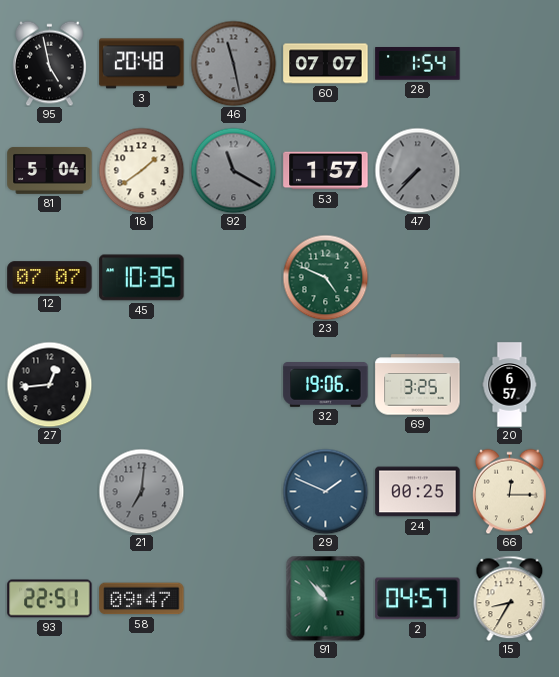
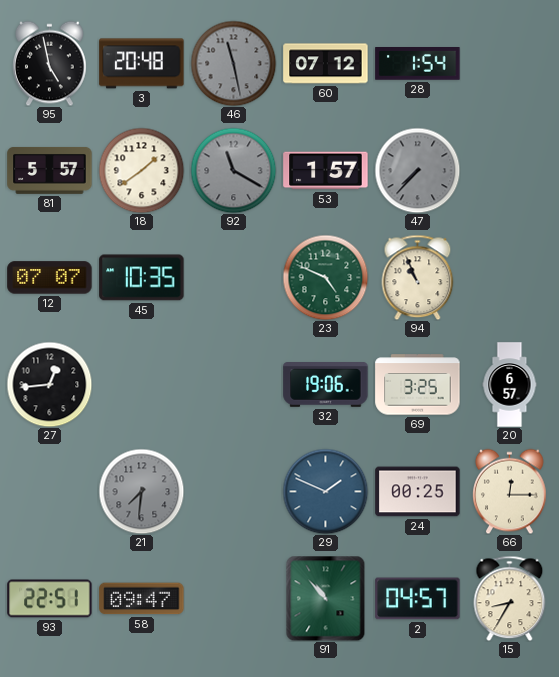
60: 07:07 -> 07:12
81: 5:04 -> 5:57
94: none -> 10:56
21: 7:01 -> 7:31
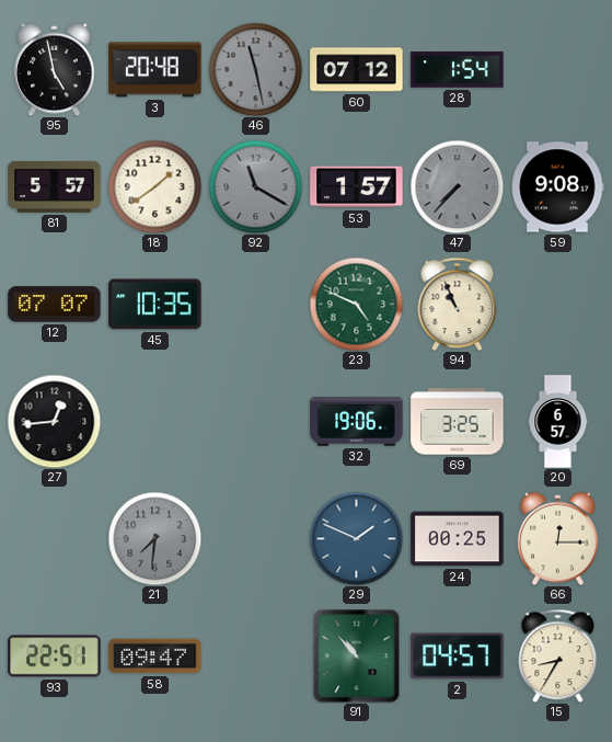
59: none -> 9:08
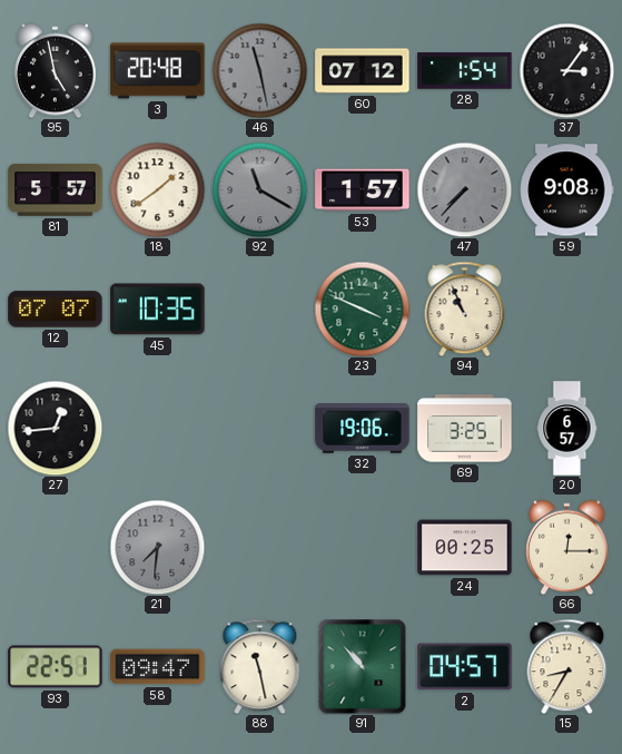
37: none -> 3:06
23: 4:49 -> 3:49
29: 1:49 -> none
88: none -> 11:28
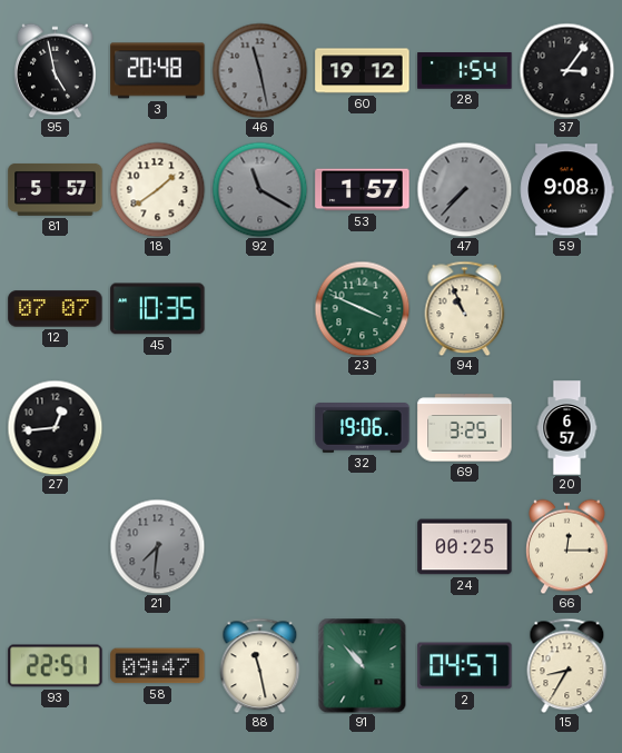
60: 07:12 -> 19:12
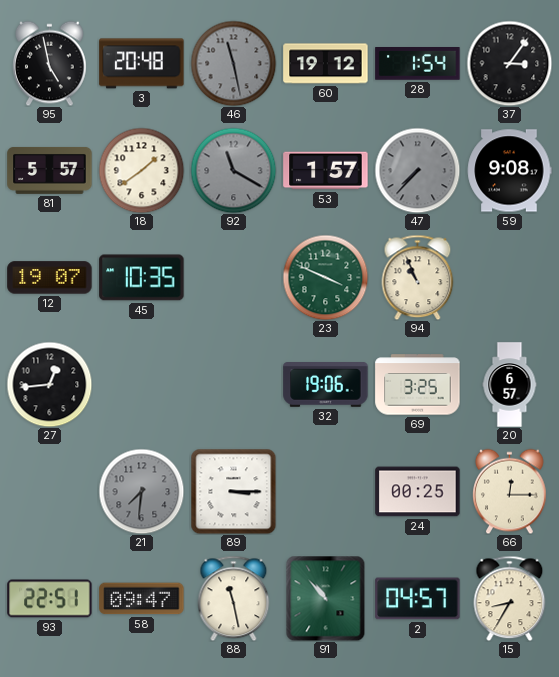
12: 07:07 -> 19:07
89: none -> 3:15
